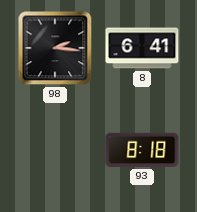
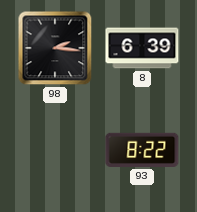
8: 6:41 -> 6:39
93: 8:18 -> 8:22
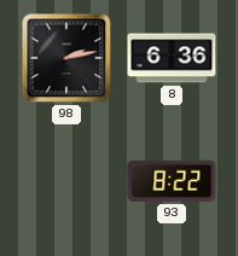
98: 2:16 -> 2:13
8: 6:39 -> 6:36
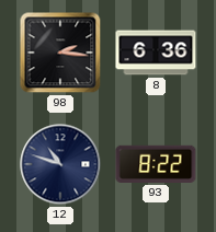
98: 2:13 -> 2:16
12: none -> 10:48
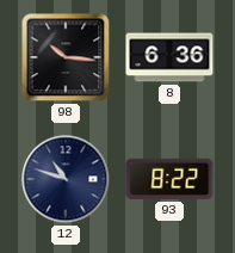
98: 2:16 -> 10:16
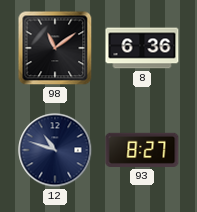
98: 10:16 -> 11:09
93: 8:22 -> 8:27
